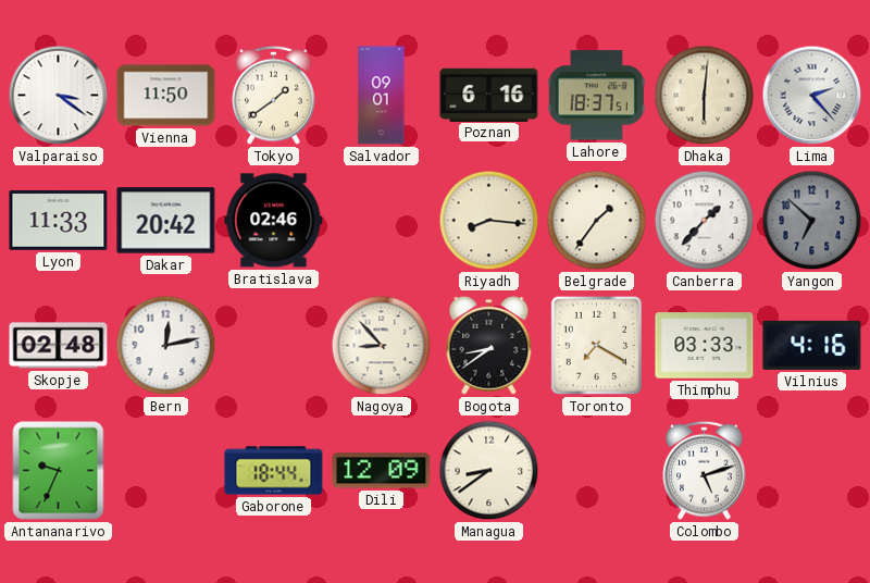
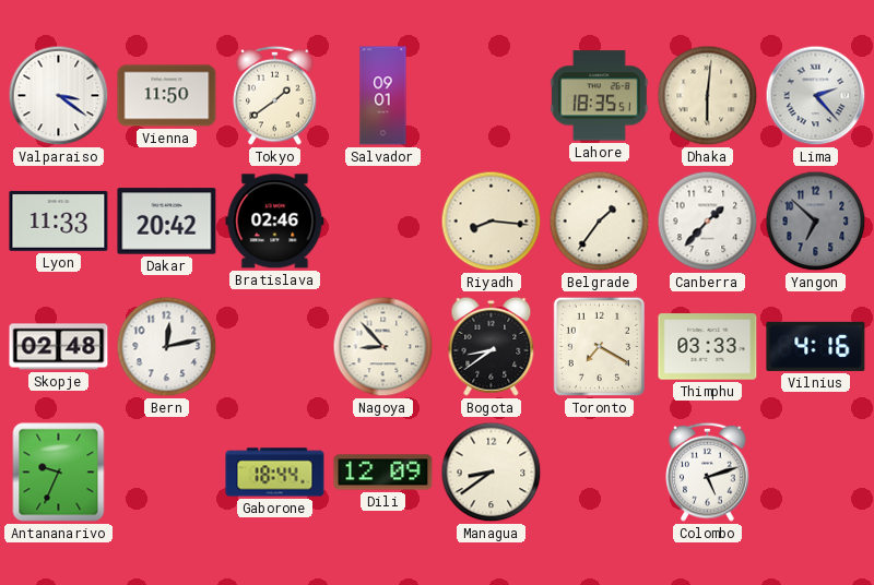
Poznan: 6:16 -> none
Lahore: 18:37 -> 18:35
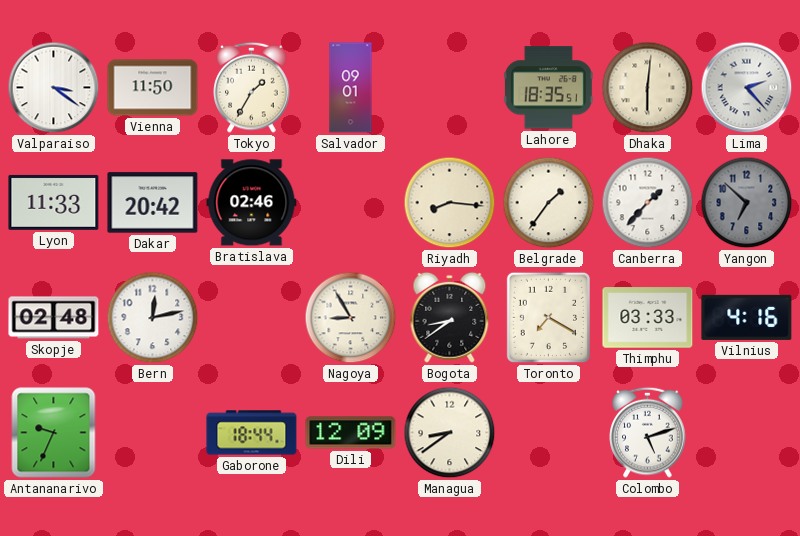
Tokyo: 1:39 -> 1:35
Nagoya: 8:53 -> 8:55
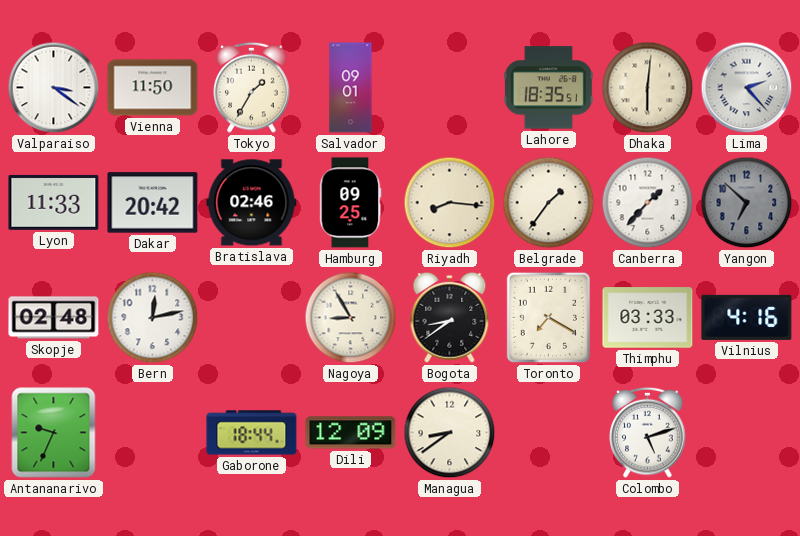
Hamburg: none -> 09:25
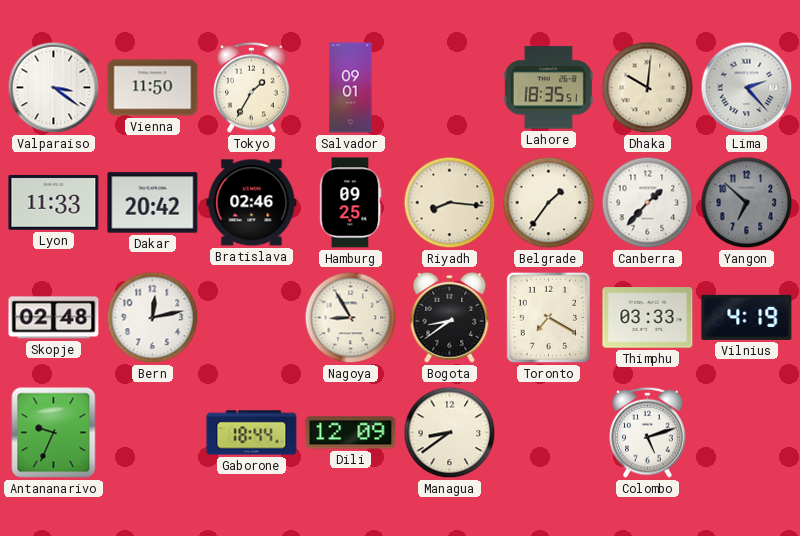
Dhaka: 6:01 -> 10:01
Vilnius: 4:16 -> 4:19
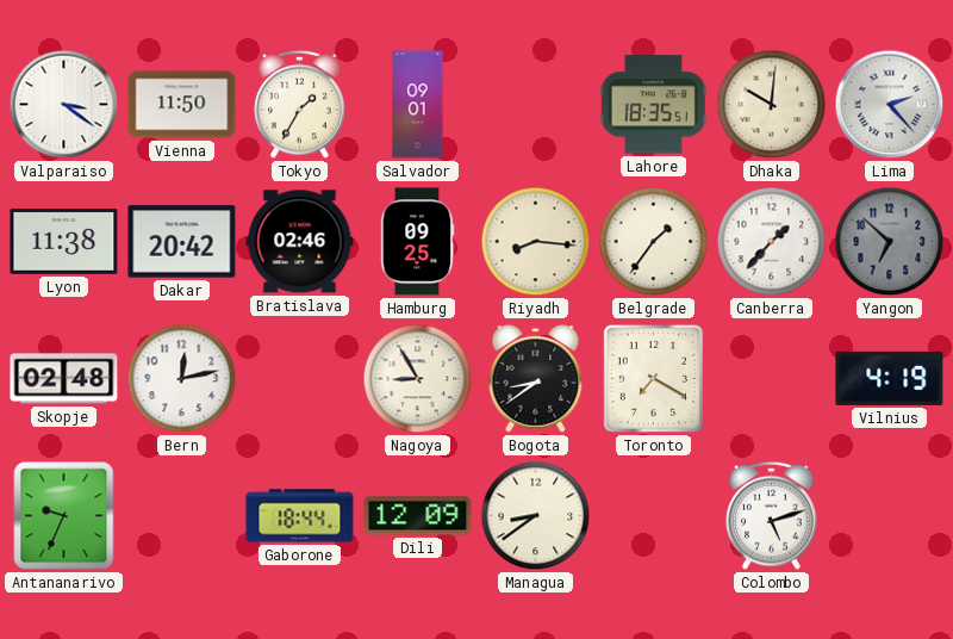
Lyon: 11:33 -> 11:38
Thimphu: 03:33 -> none
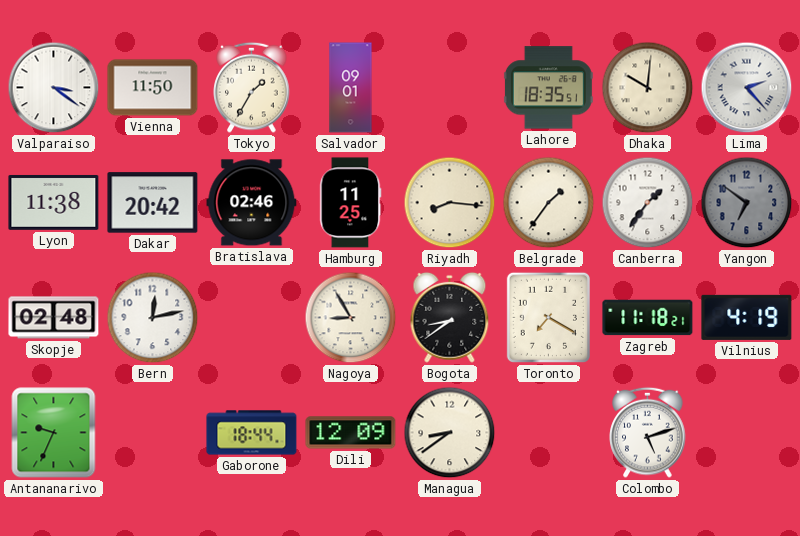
Hamburg: 09:25 -> 11:25
Canberra: 1:37 -> 1:36
Yangon: 6:52 -> 6:51
Zagreb: none -> 11:18
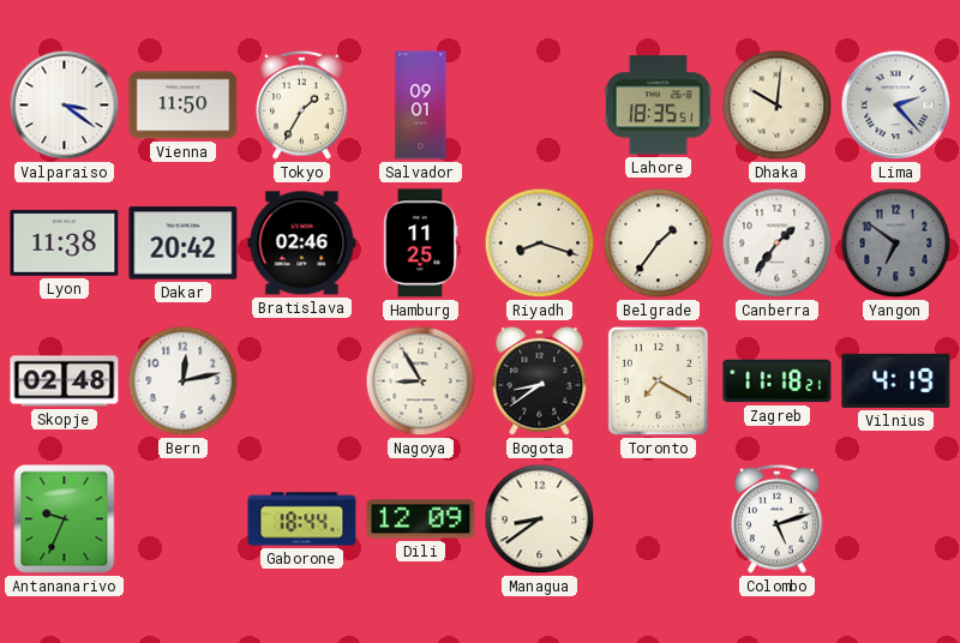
Riyadh: 8:16 -> 8:18
